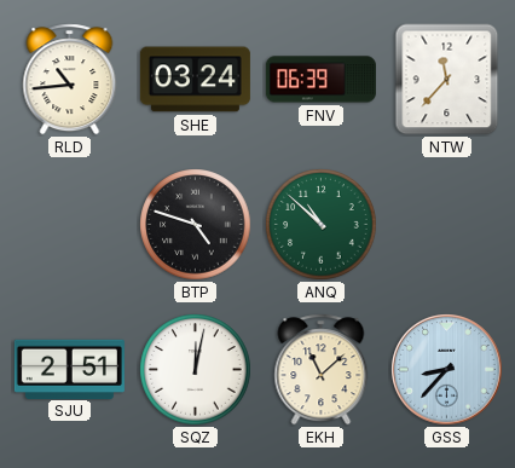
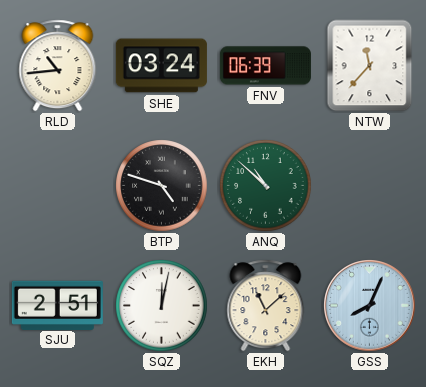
GSS: 8:37 -> 8:04
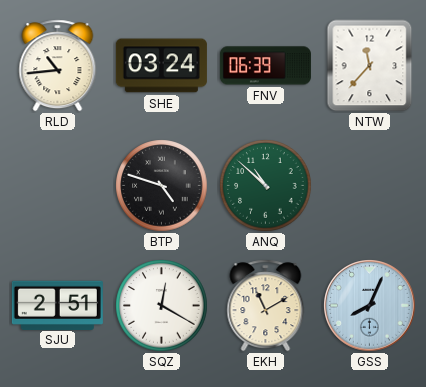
SQZ: 12:02 -> 12:20
EKH: 11:08 -> 11:10
